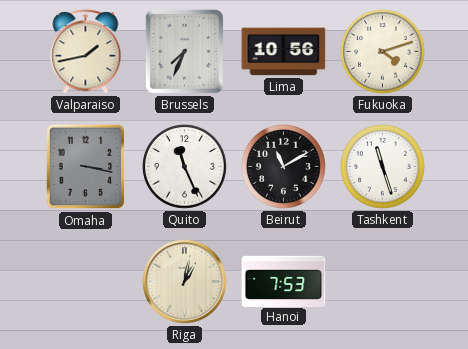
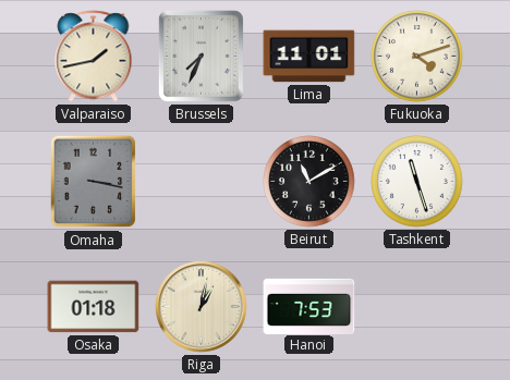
Lima: 10:56 -> 11:01
Quito: 11:26 -> none
Osaka: none -> 01:18
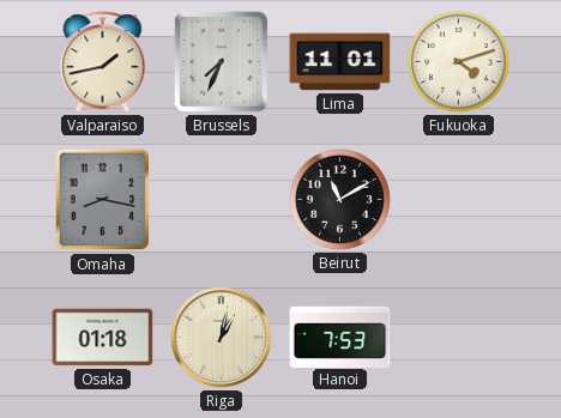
Omaha: 3:17 -> 8:17
Tashkent: 11:27 -> none
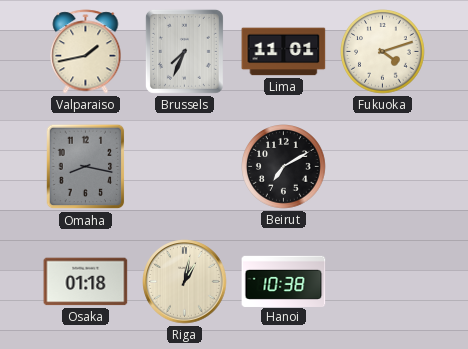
Beirut: 11:10 -> 7:10
Hanoi: 7:53 -> 10:38
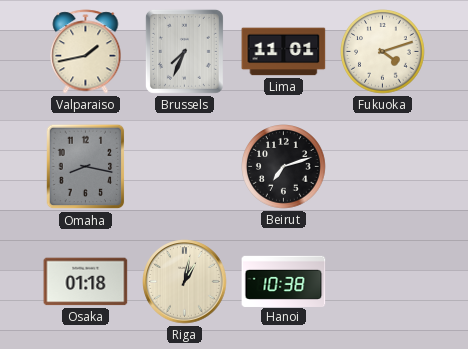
Beirut: 7:10 -> 7:12
